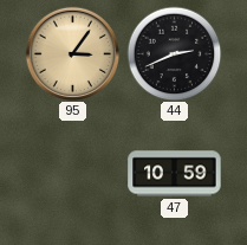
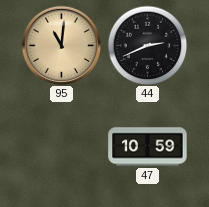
95: 3:06 -> 11:01
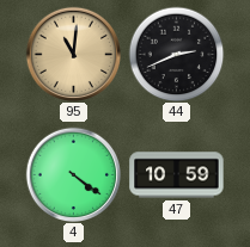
4: none -> 4:21
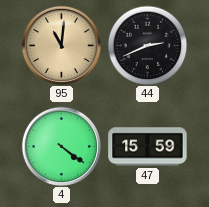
47: 10:59 -> 15:59
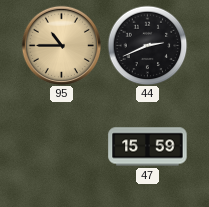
95: 11:01 -> 10:45
4: 4:21 -> none
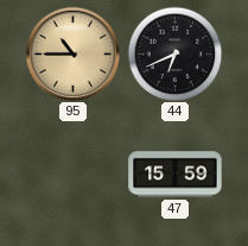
44: 2:41 -> 6:41
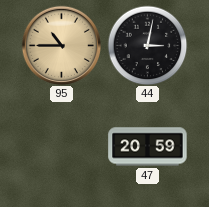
44: 6:41 -> 3:02
47: 15:59 -> 20:59
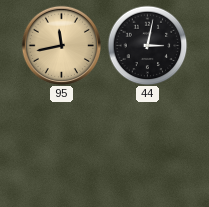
95: 10:45 -> 11:43
47: 20:59 -> none
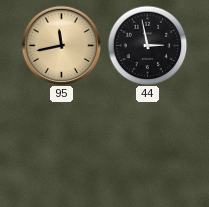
44: 3:02 -> 2:58
